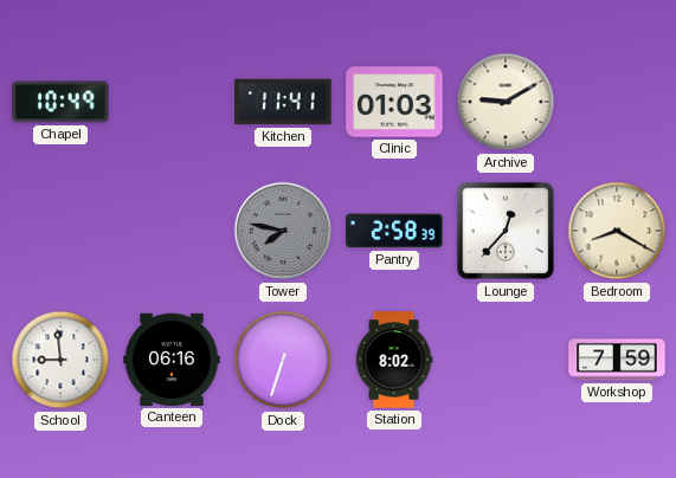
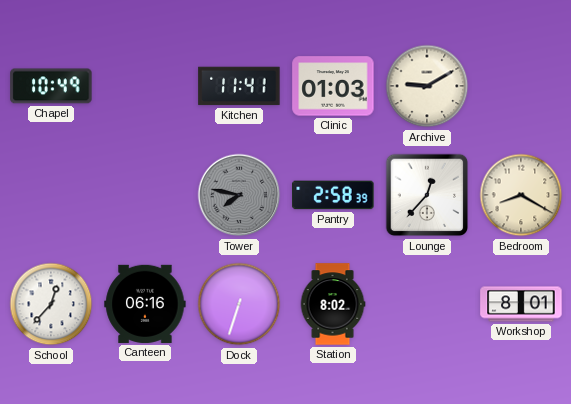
School: 8:59 -> 12:37
Workshop: 7:59 -> 8:01
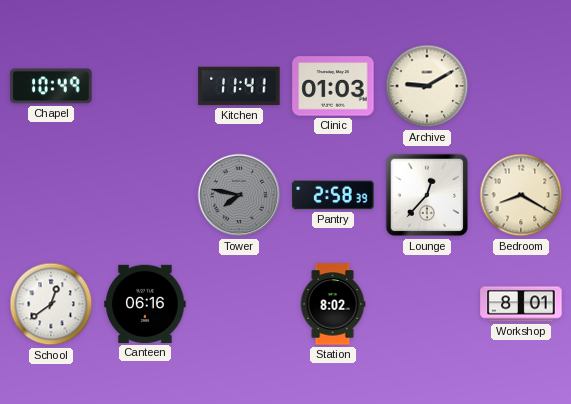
School: 12:37 -> 12:39
Dock: 6:33 -> none
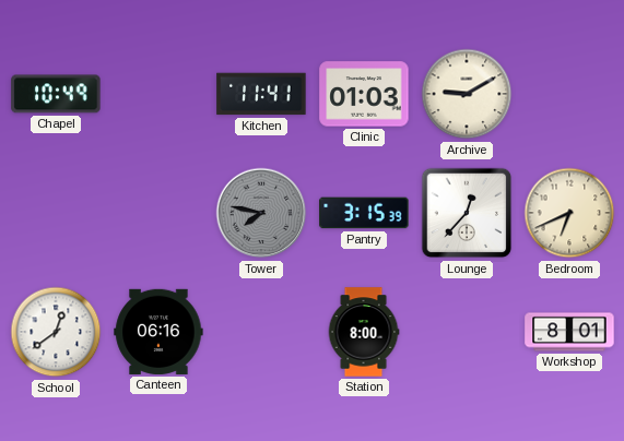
Pantry: 2:58 -> 3:15
Bedroom: 8:20 -> 6:41
Station: 8:02 -> 8:00
